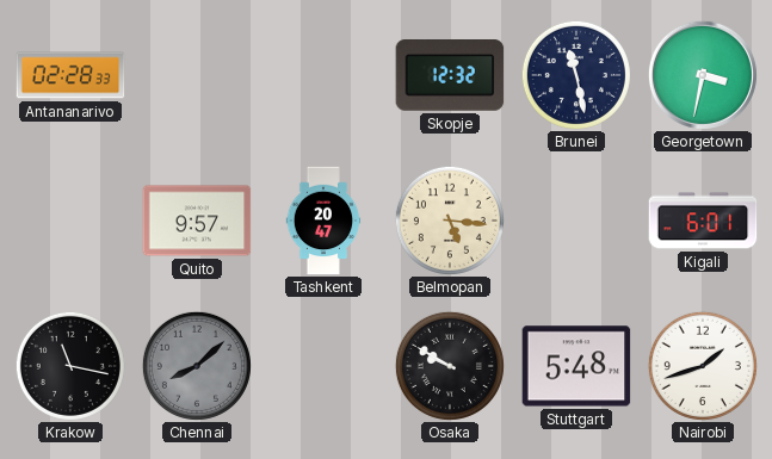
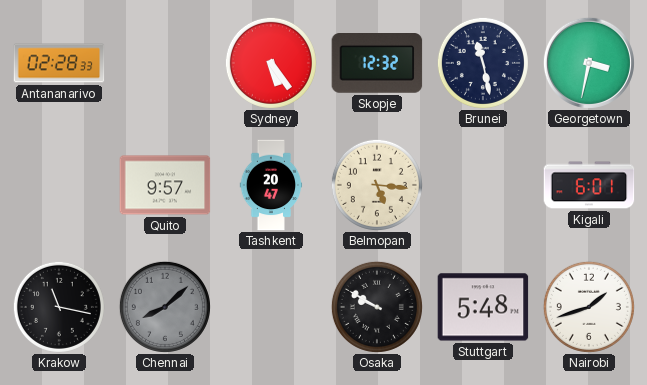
Sydney: none -> 5:24
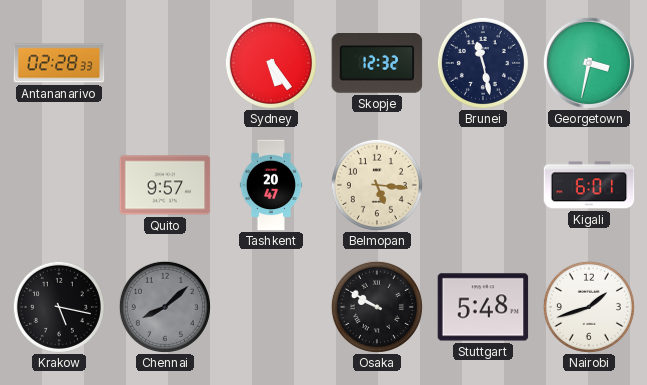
Krakow: 11:17 -> 5:17
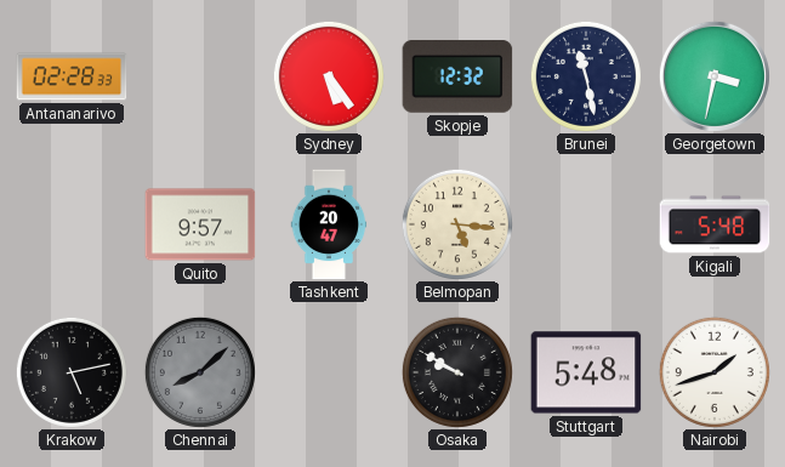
Kigali: 6:01 -> 5:48
Krakow: 5:17 -> 5:13
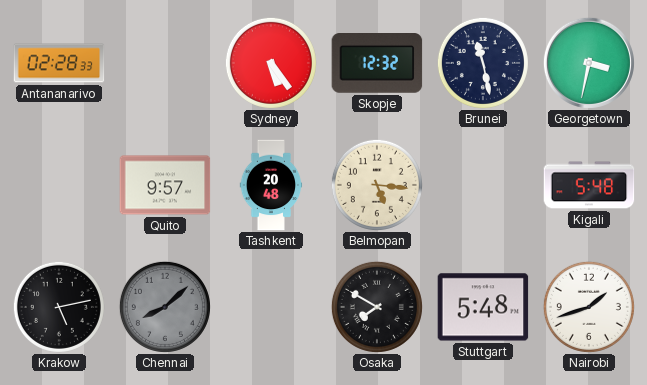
Tashkent: 20:47 -> 20:48
Osaka: 9:50 -> 7:50
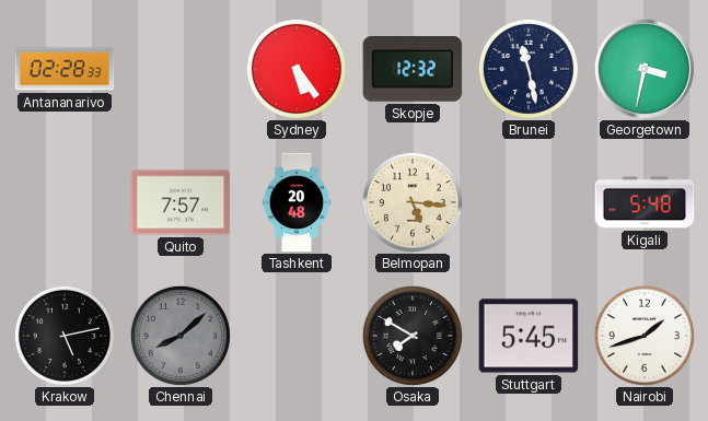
Quito: 9:57 -> 7:57
Stuttgart: 5:48 -> 5:45
